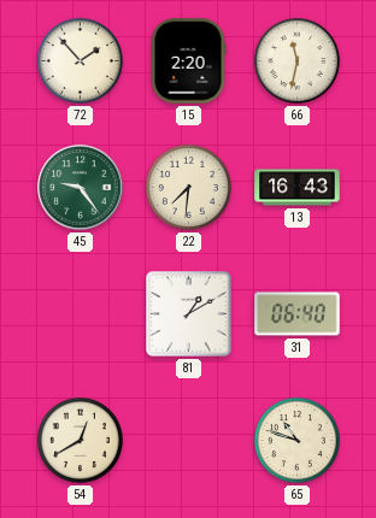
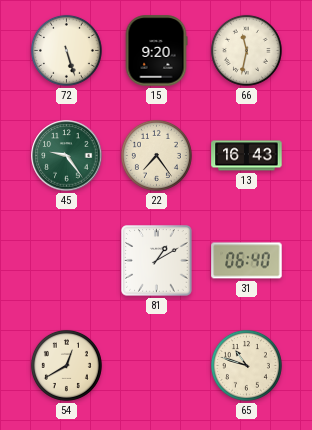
72: 1:53 -> 5:27
15: 2:20 -> 9:20
22: 7:31 -> 7:24
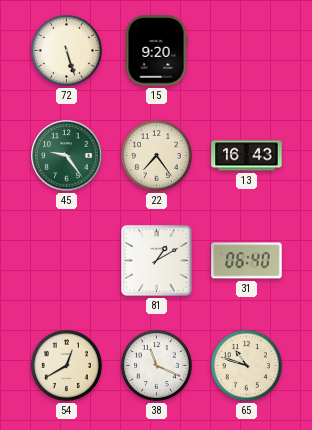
66: 11:32 -> none
38: none -> 11:19
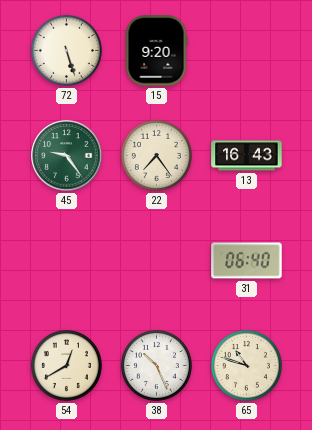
81: 1:10 -> none
38: 11:19 -> 10:26
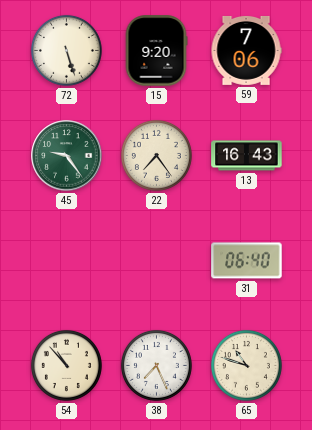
59: none -> 7:06
54: 12:40 -> 10:53
38: 10:26 -> 7:26
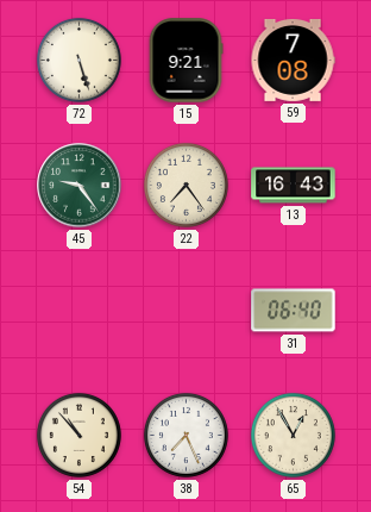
15: 9:20 -> 9:21
59: 7:06 -> 7:08
65: 10:48 -> 12:55
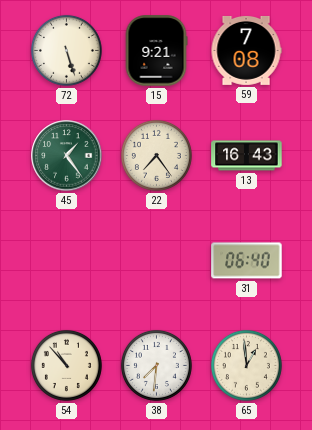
45: 9:24 -> 1:24
38: 7:26 -> 7:31
65: 12:55 -> 12:59
